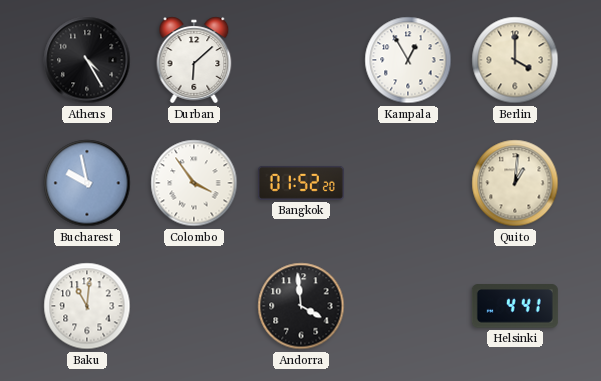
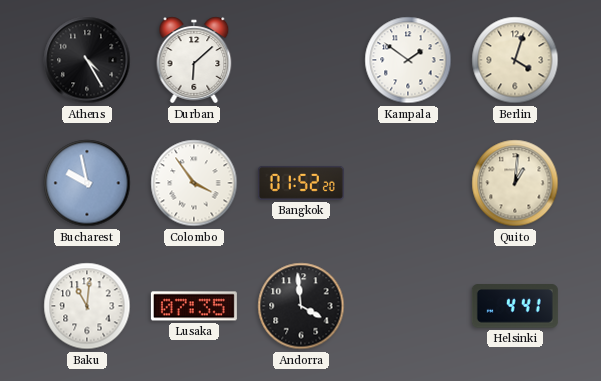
Kampala: 12:55 -> 1:51
Berlin: 4:00 -> 4:03
Lusaka: none -> 07:35
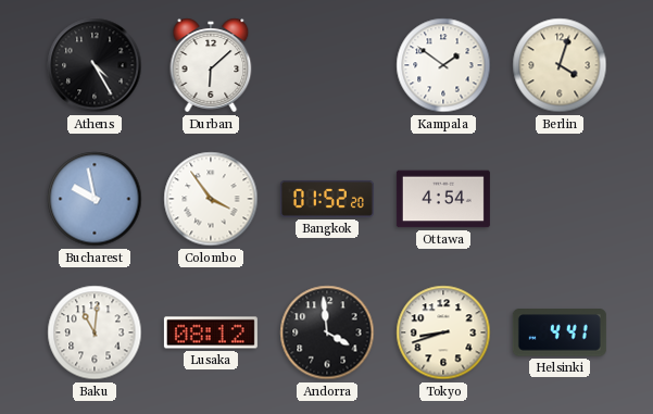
Ottawa: none -> 4:54
Quito: 1:01 -> none
Lusaka: 07:35 -> 08:12
Tokyo: none -> 8:42
